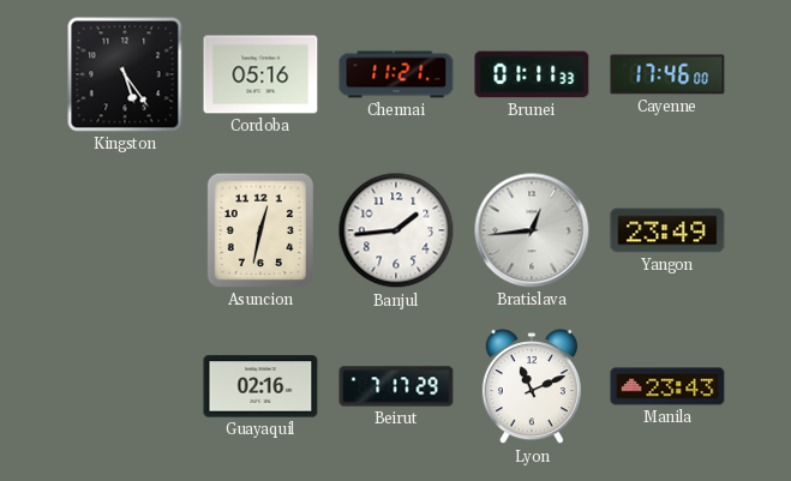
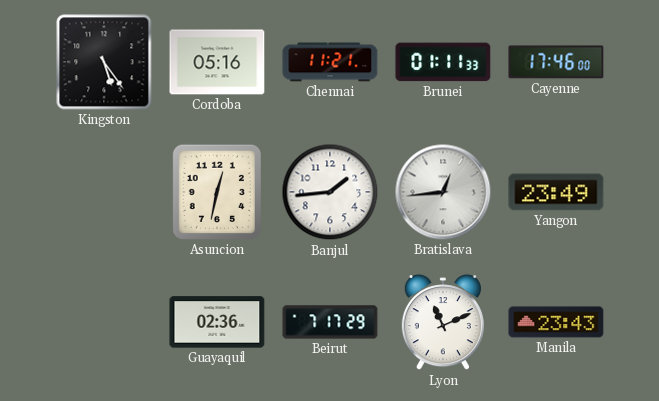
Guayaquil: 02:16 -> 02:36
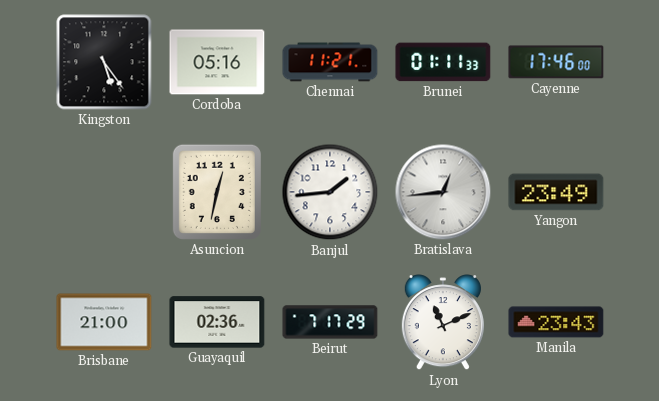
Brisbane: none -> 21:00
